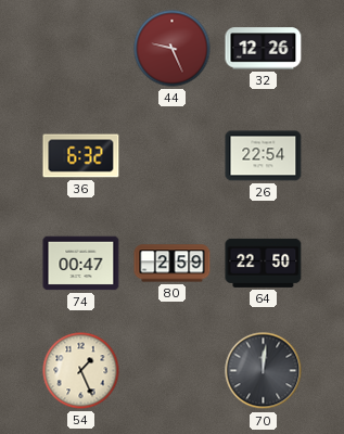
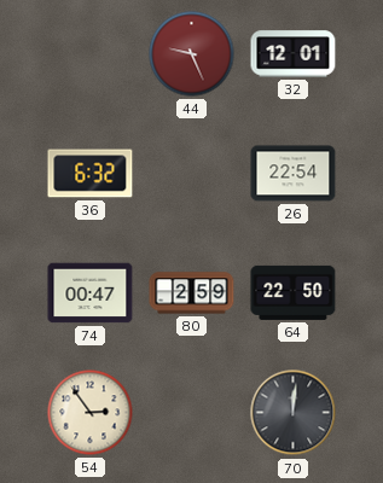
32: 12:26 -> 12:01
54: 1:26 -> 2:54
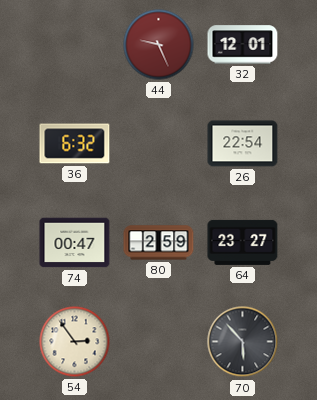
64: 22:50 -> 23:27
70: 12:01 -> 5:53
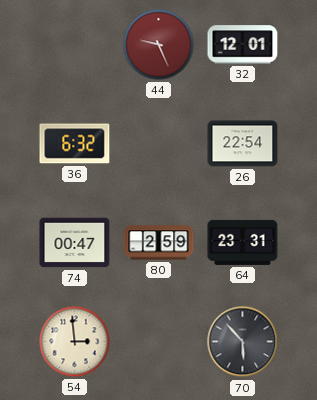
64: 23:27 -> 23:31
54: 2:54 -> 2:59
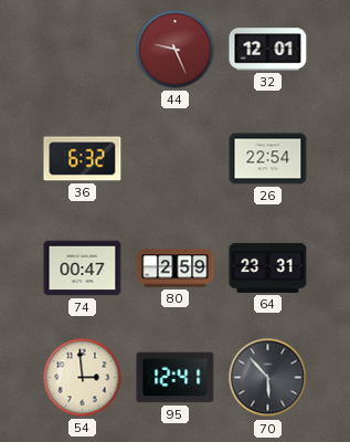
95: none -> 12:41
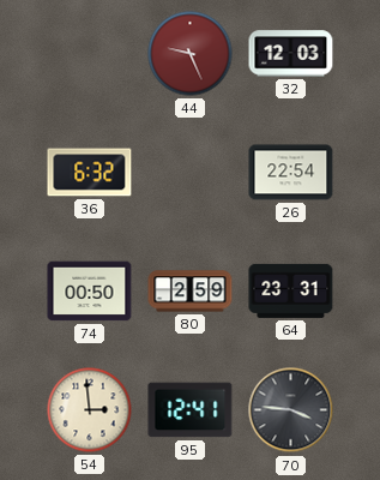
32: 12:01 -> 12:03
74: 00:47 -> 00:50
70: 5:53 -> 3:46
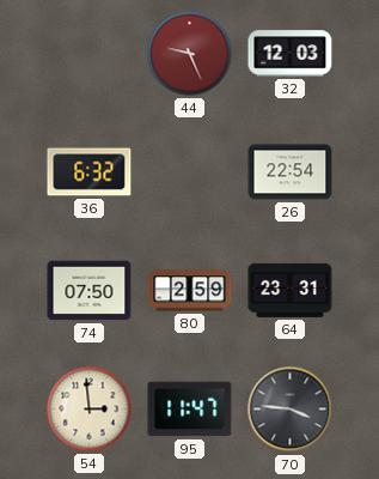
74: 00:50 -> 07:50
95: 12:41 -> 11:47
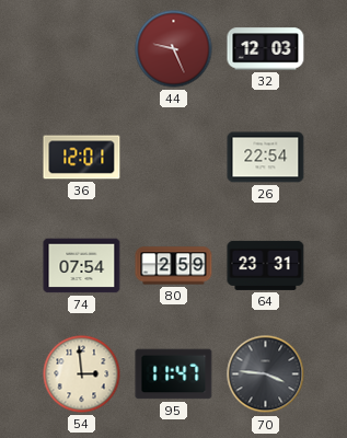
36: 6:32 -> 12:01
74: 07:50 -> 07:54
